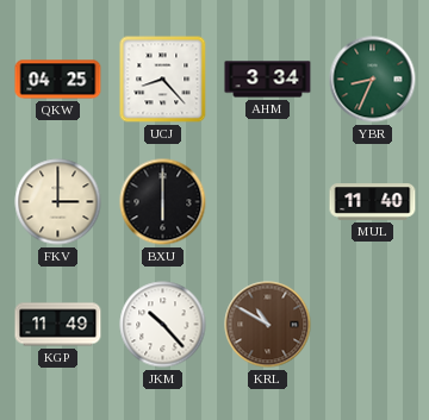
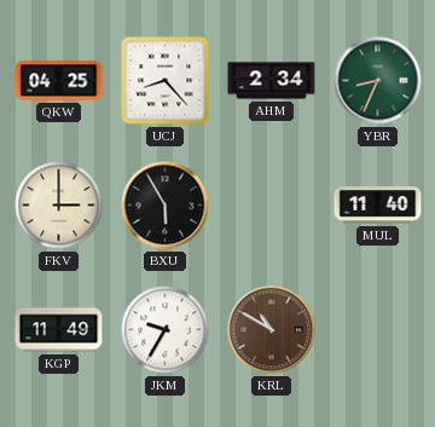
AHM: 3:34 -> 2:34
BXU: 6:00 -> 5:55
JKM: 10:23 -> 9:35
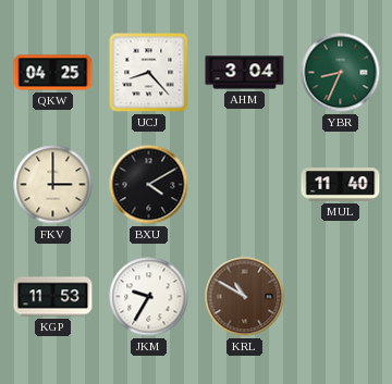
AHM: 2:34 -> 3:04
BXU: 5:55 -> 4:10
KGP: 11:49 -> 11:53
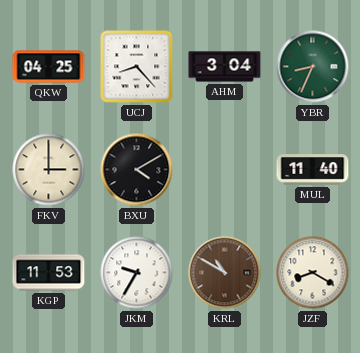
JZF: none -> 8:20
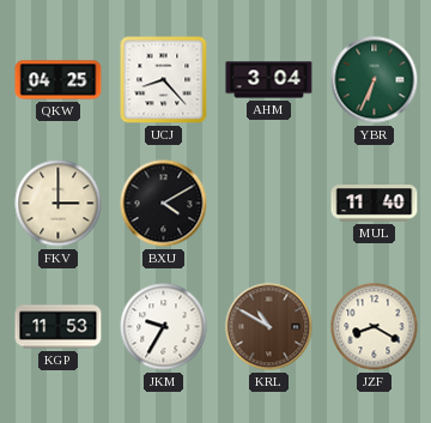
YBR: 8:34 -> 6:34
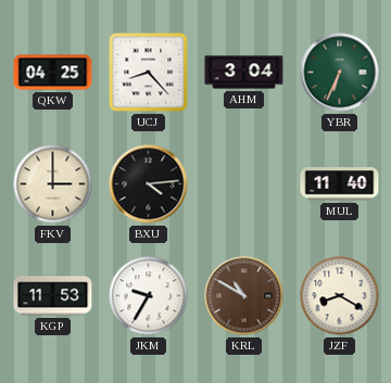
BXU: 4:10 -> 4:14
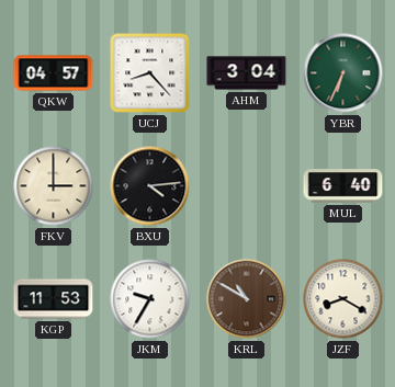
QKW: 04:25 -> 04:57
MUL: 11:40 -> 6:40
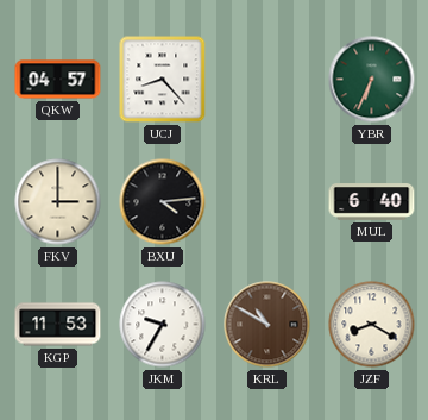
AHM: 3:04 -> none
